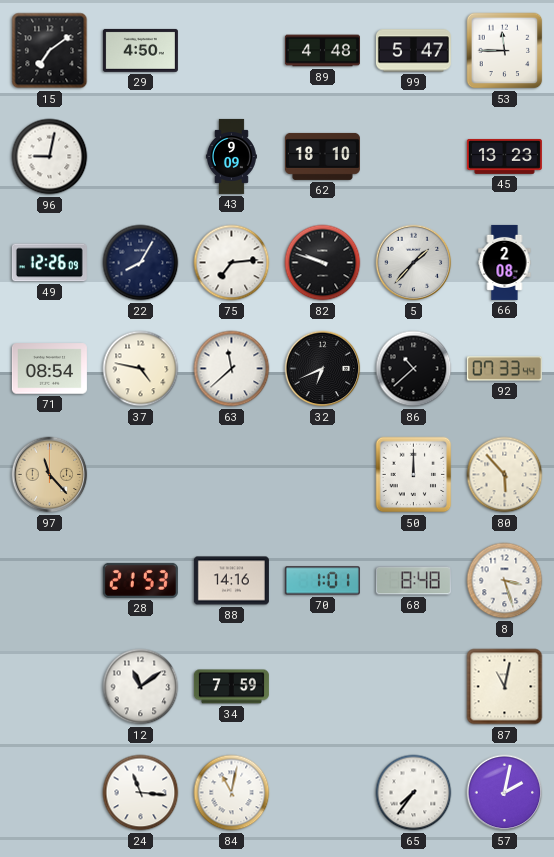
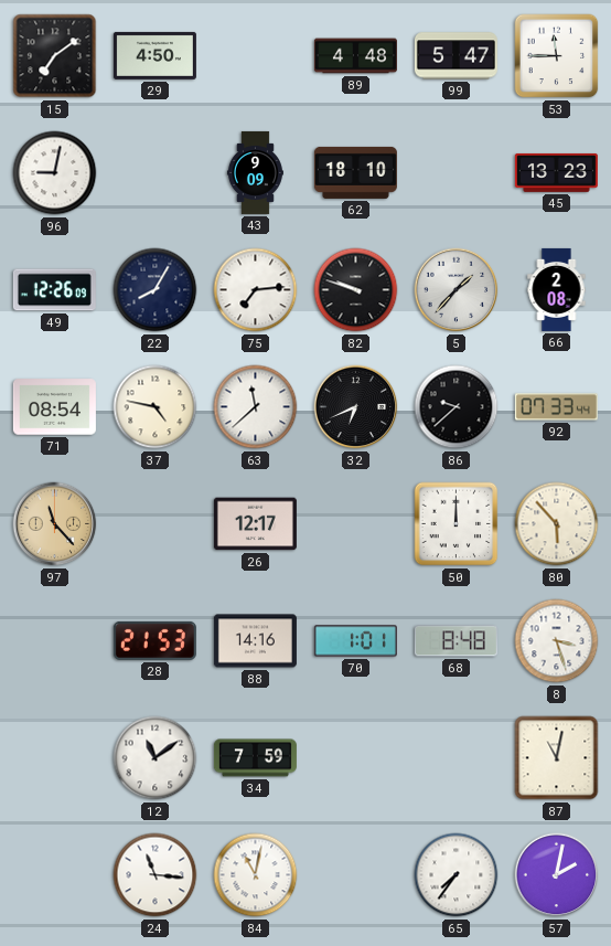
86: 10:38 -> 9:38
26: none -> 12:17
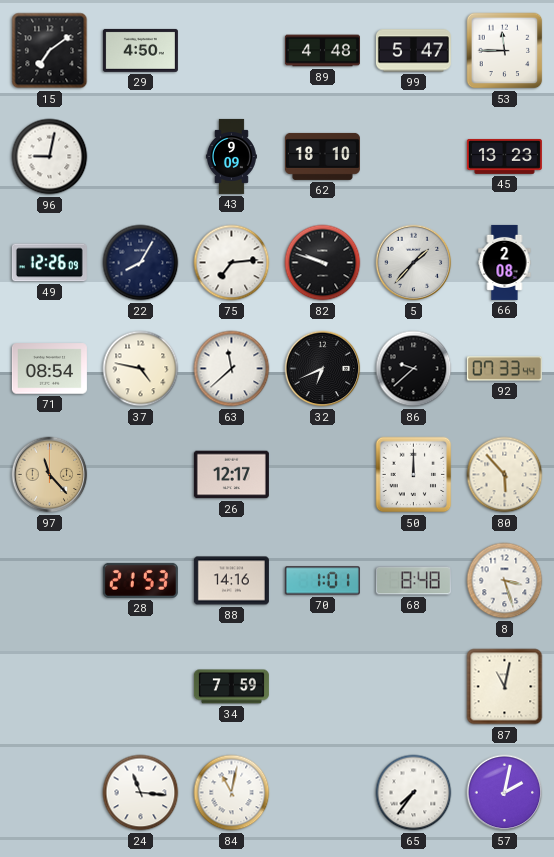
12: 11:09 -> none
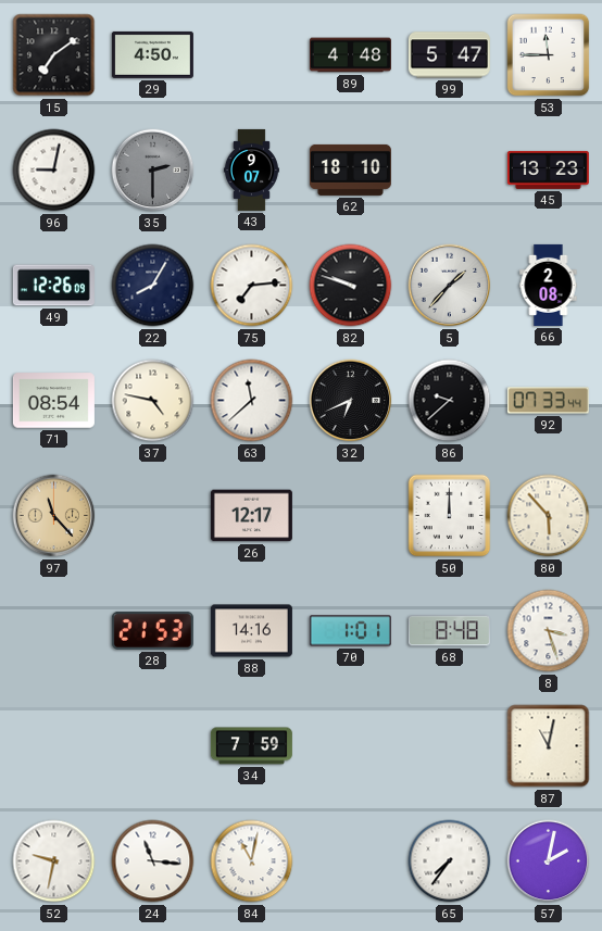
35: none -> 2:30
43: 9:09 -> 9:07
52: none -> 9:32
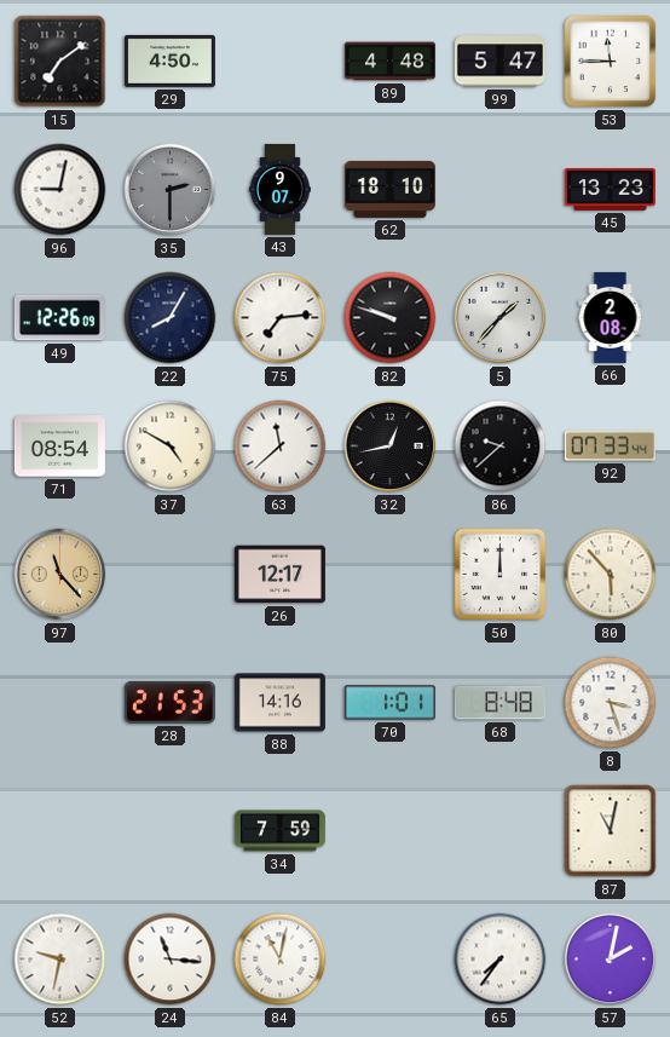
37: 4:47 -> 4:50
32: 6:41 -> 12:43
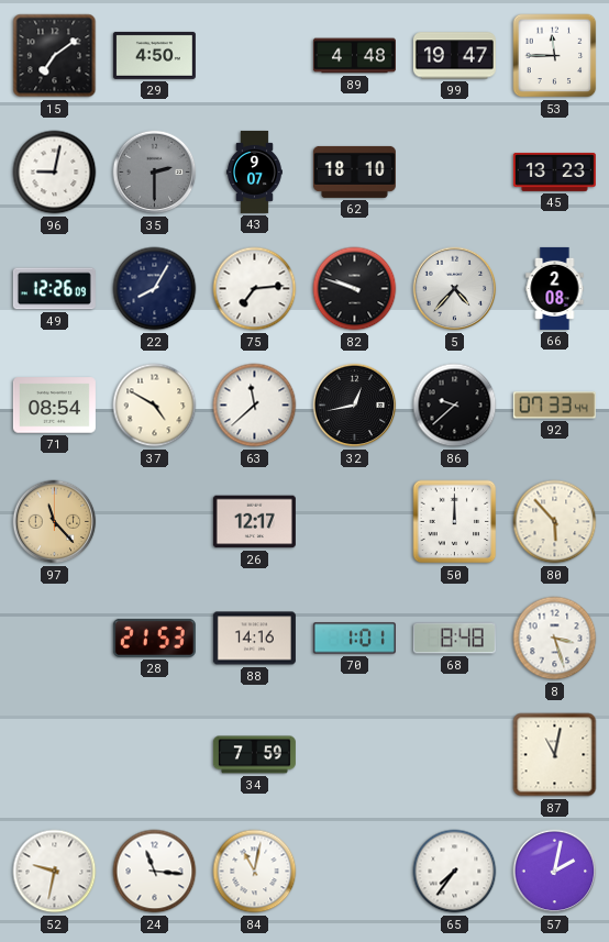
99: 5:47 -> 19:47
5: 1:37 -> 4:37
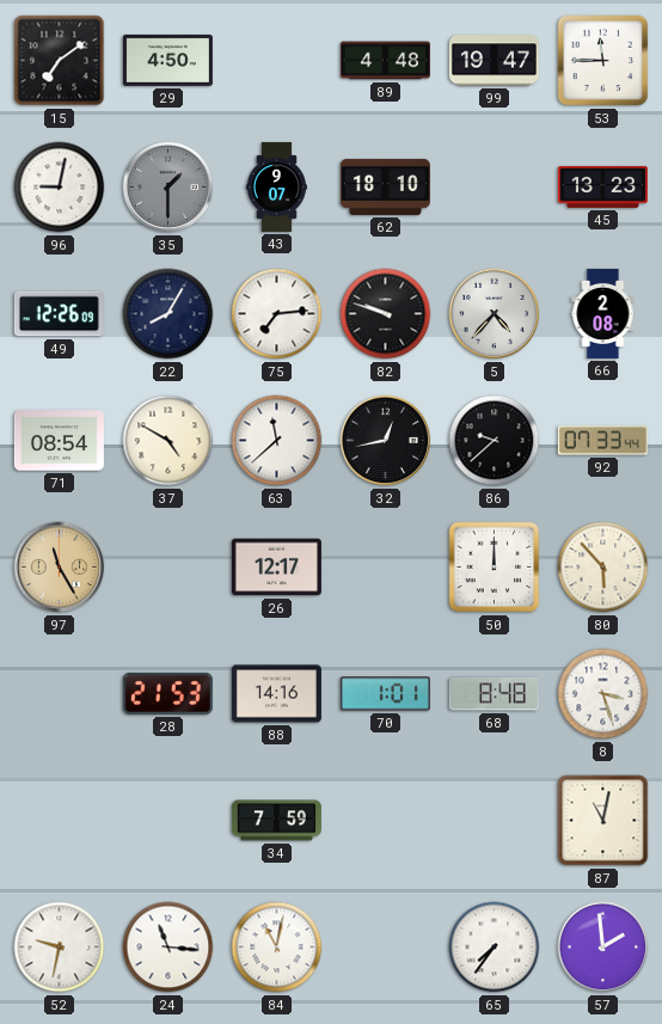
35: 2:30 -> 1:30
97: 11:23 -> 11:25
57: 2:02 -> 1:59
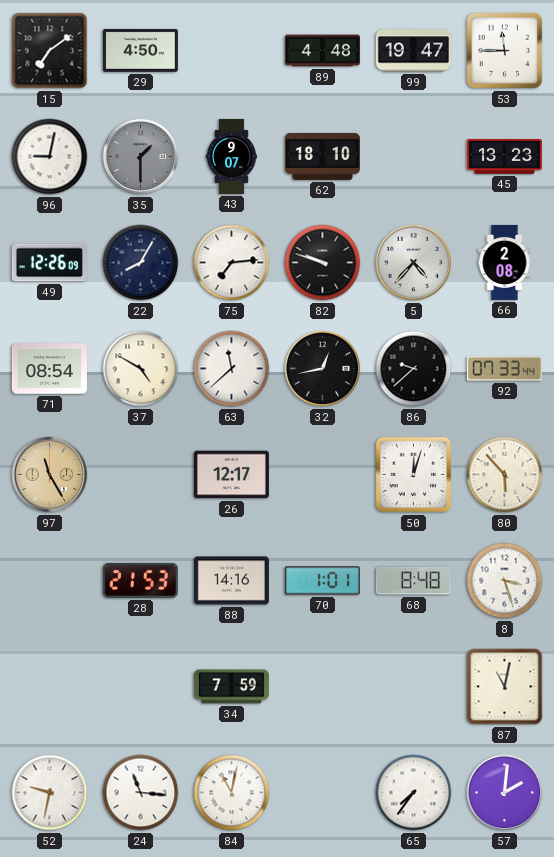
50: 12:00 -> 12:03
57: 1:59 -> 2:01
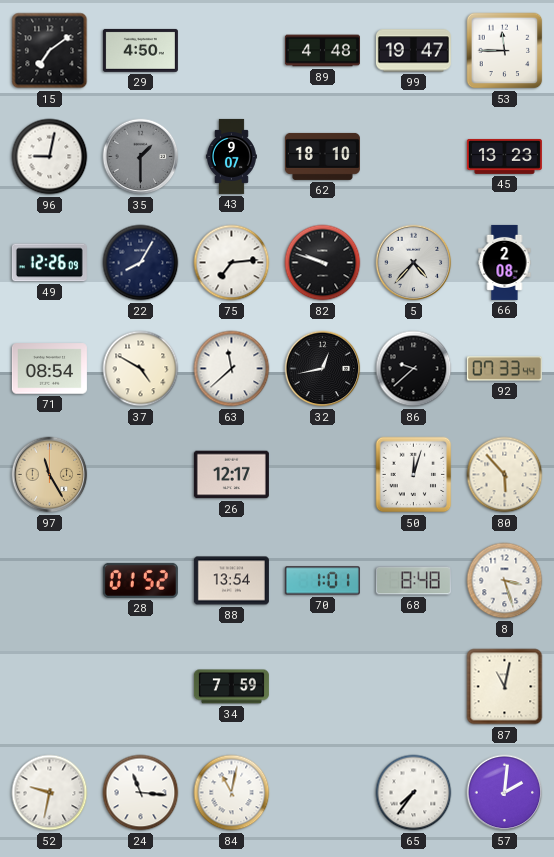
28: 21:53 -> 01:52
88: 14:16 -> 13:54
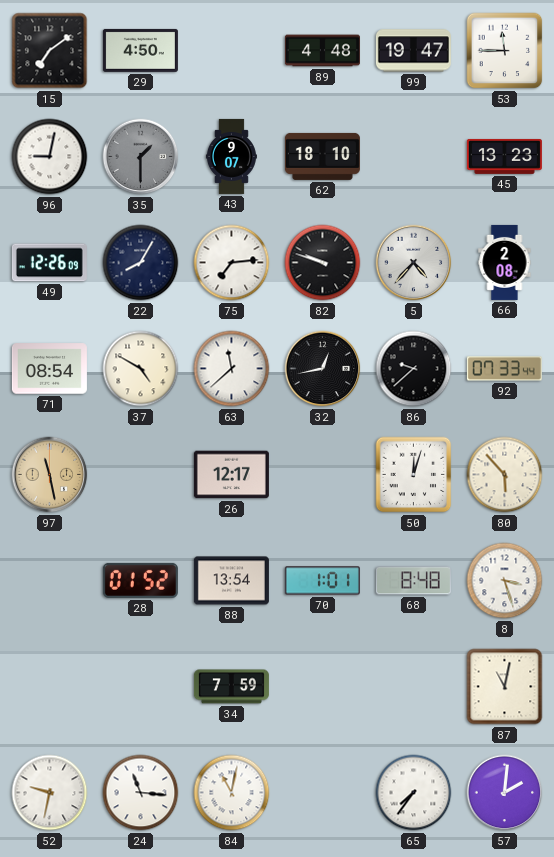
97: 11:25 -> 11:28
